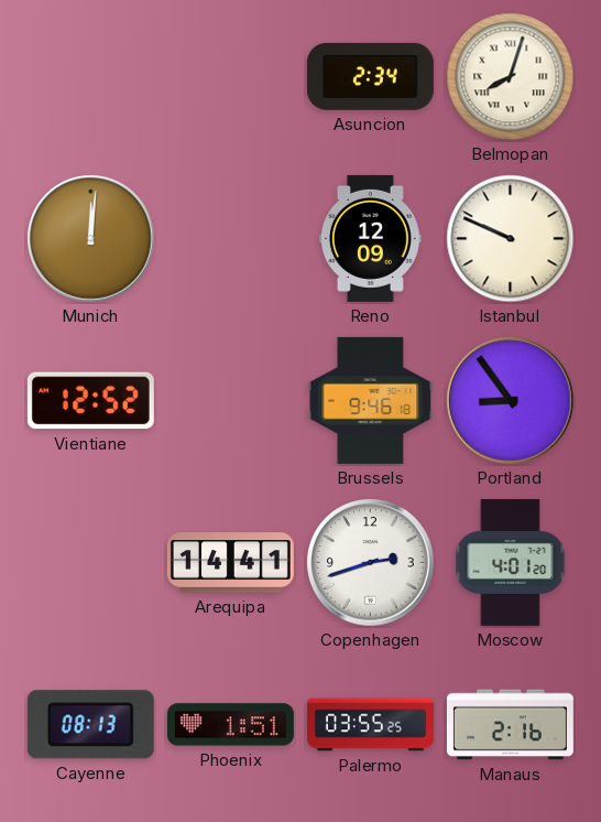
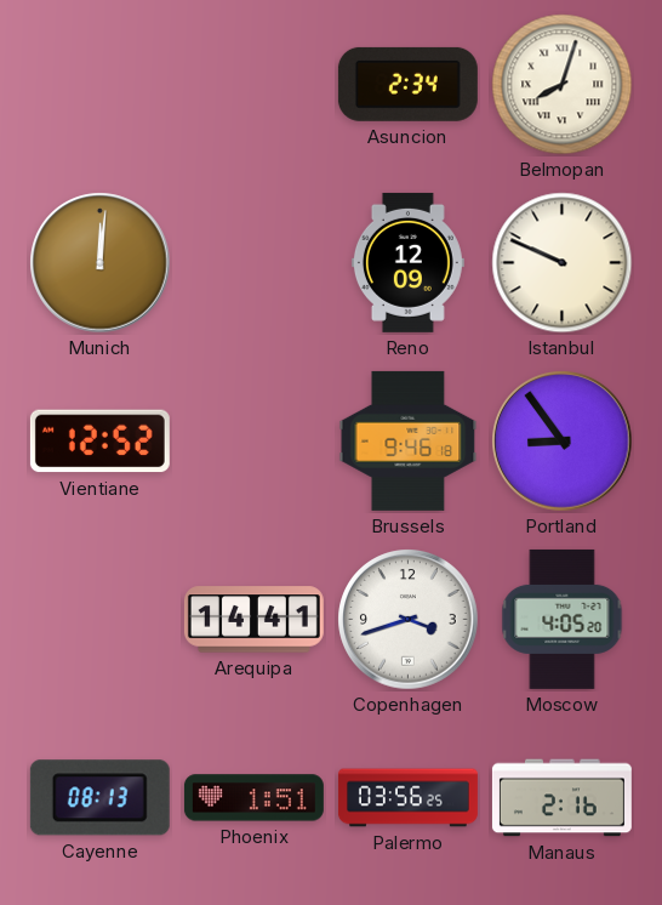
Copenhagen: 2:42 -> 3:42
Moscow: 4:01 -> 4:05
Palermo: 03:55 -> 03:56
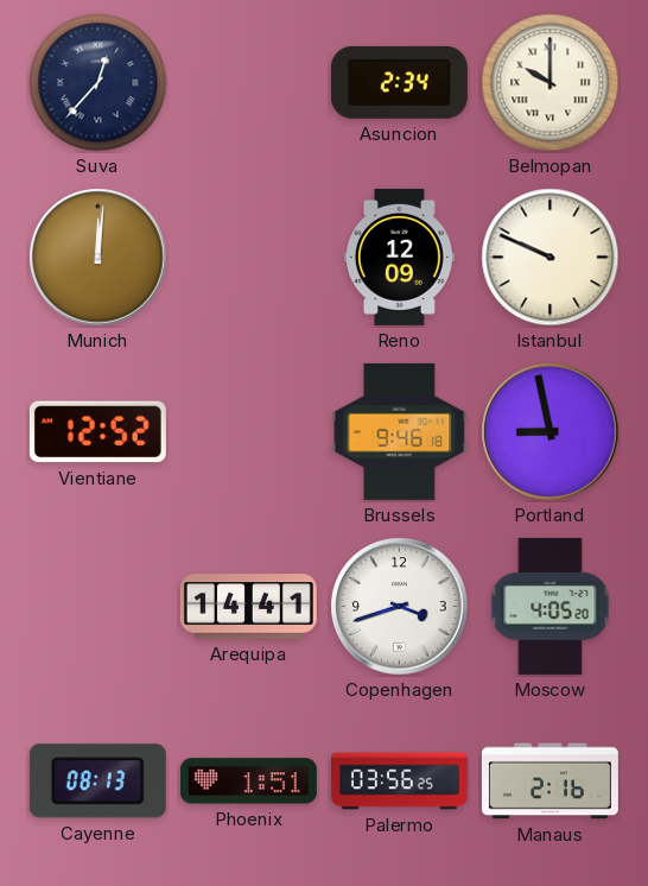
Suva: none -> 12:37
Belmopan: 8:03 -> 10:00
Portland: 8:54 -> 8:58
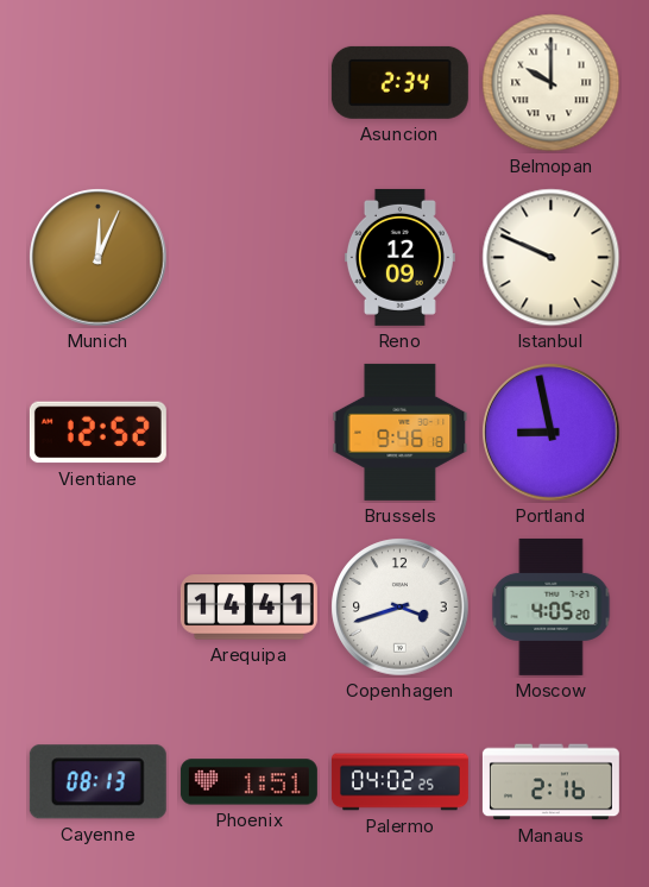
Suva: 12:37 -> none
Munich: 12:01 -> 12:04
Palermo: 03:56 -> 04:02
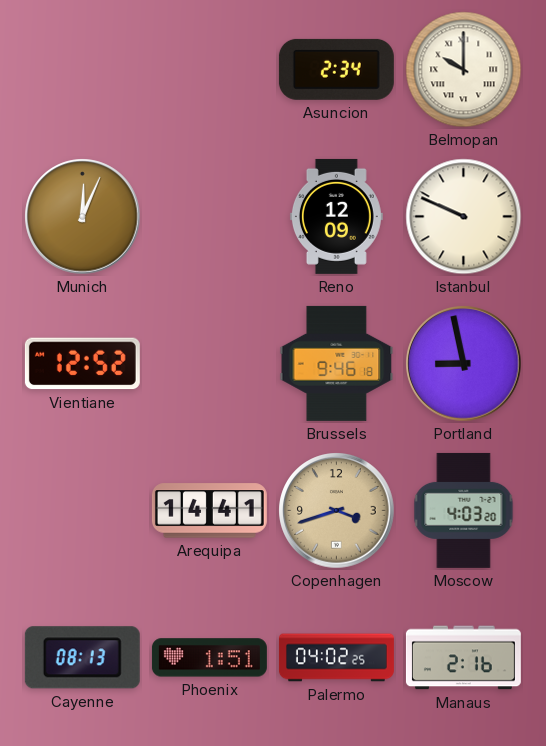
Copenhagen dial: white -> champagne
Moscow: 4:05 -> 4:03
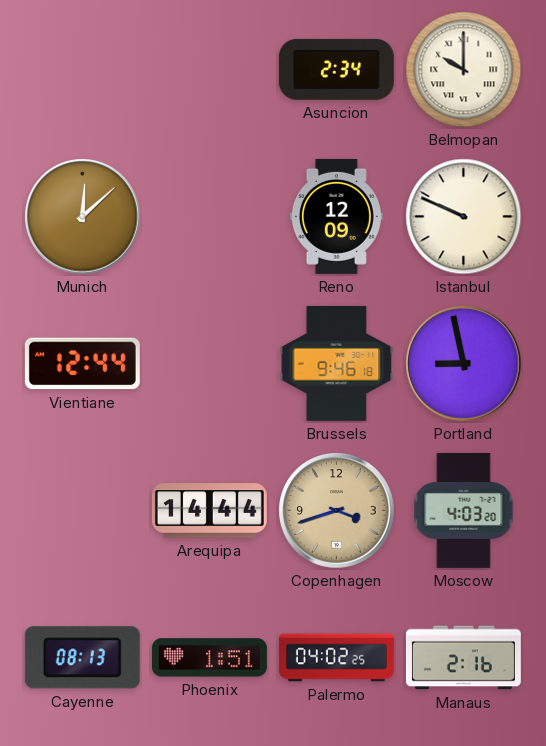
Munich: 12:04 -> 12:08
Vientiane: 12:52 -> 12:44
Arequipa: 14:41 -> 14:44
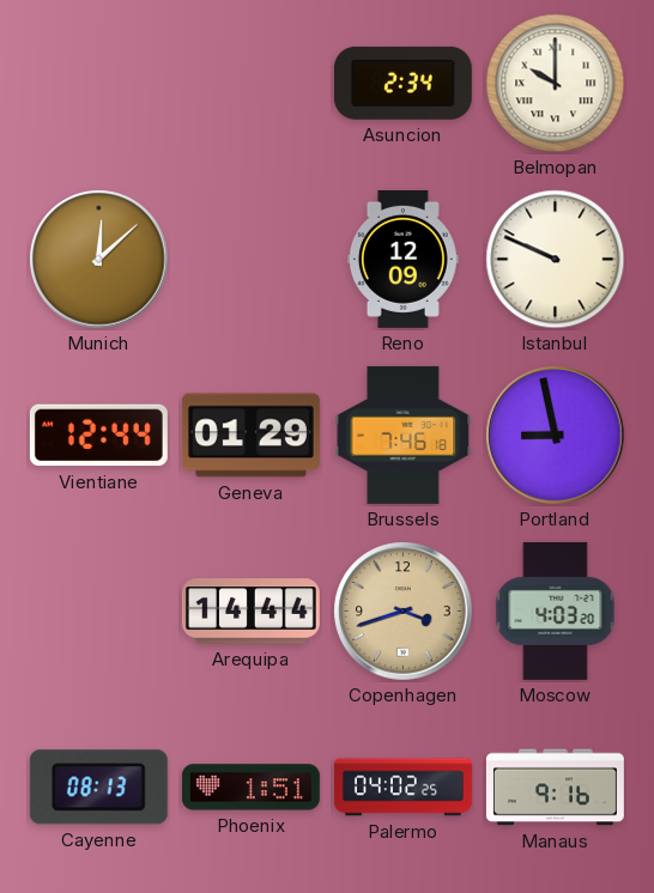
Geneva: none -> 01:29
Brussels: 9:46 -> 7:46
Manaus: 2:16 -> 9:16
